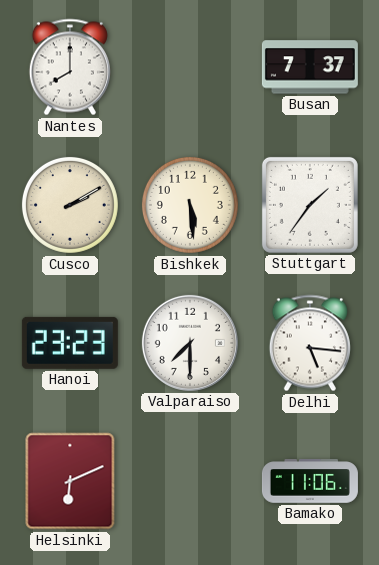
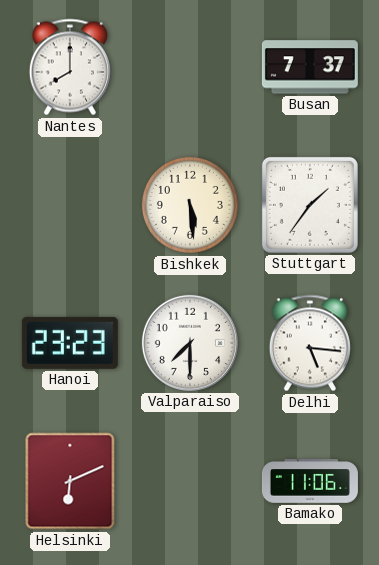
Cusco: 2:10 -> none
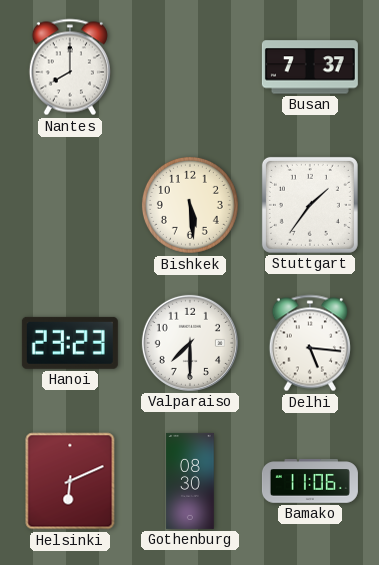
Gothenburg: none -> 08:30
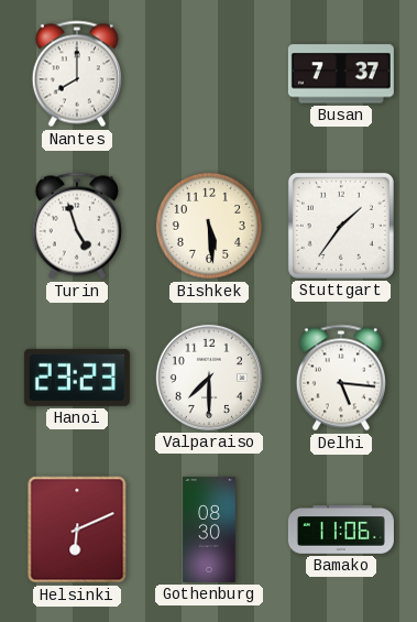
Turin: none -> 4:57
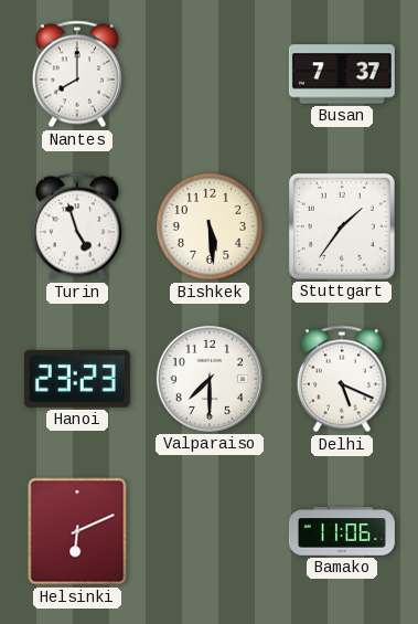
Delhi: 5:16 -> 5:19
Gothenburg: 08:30 -> none
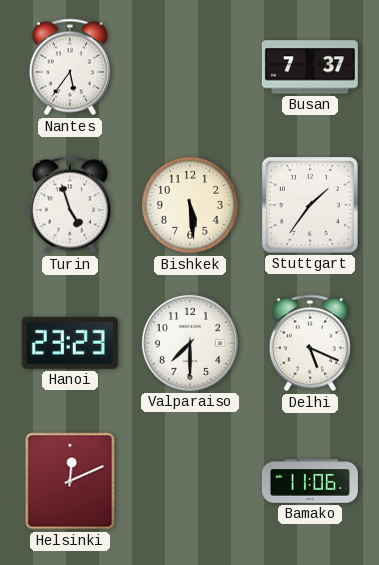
Nantes: 8:00 -> 5:36
Helsinki: 6:11 -> 12:11
